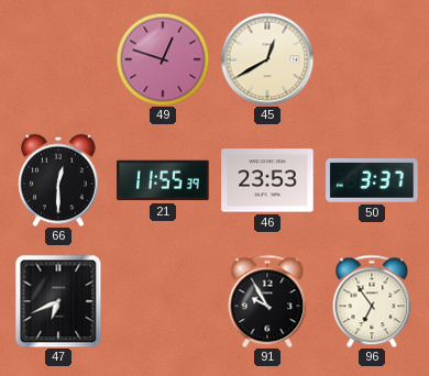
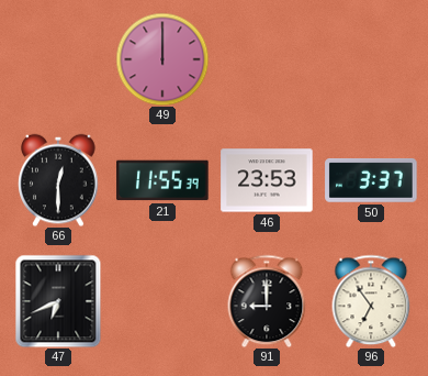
49: 12:48 -> 12:00
45: 12:40 -> none
91: 9:55 -> 9:00
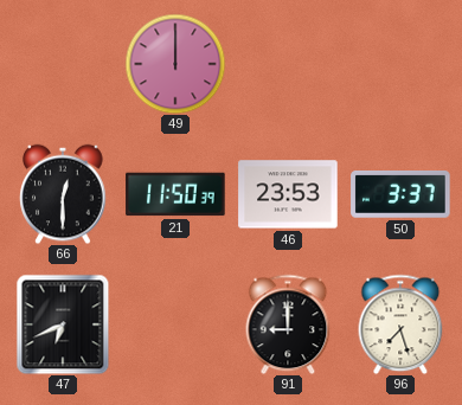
21: 11:55 -> 11:50
96: 6:54 -> 7:27
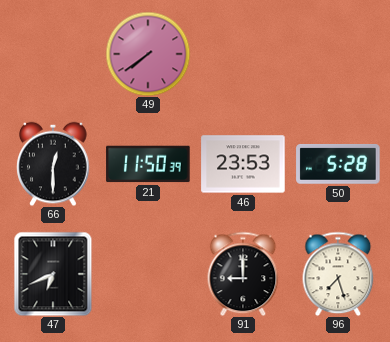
49: 12:00 -> 7:39
50: 3:37 -> 5:28
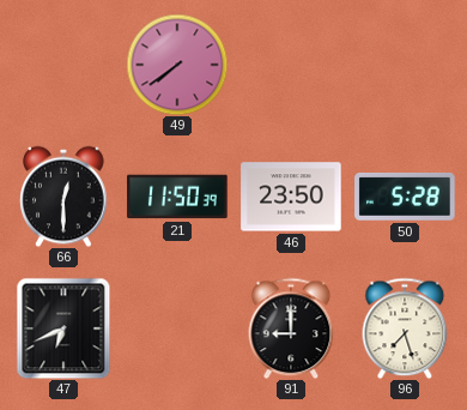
46: 23:53 -> 23:50
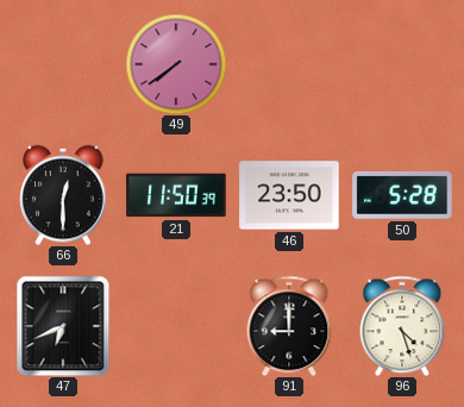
96: 7:27 -> 4:27
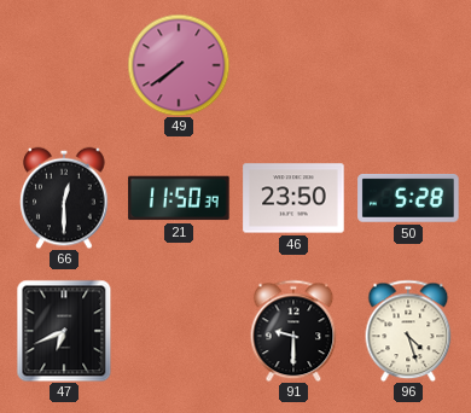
91: 9:00 -> 9:30
